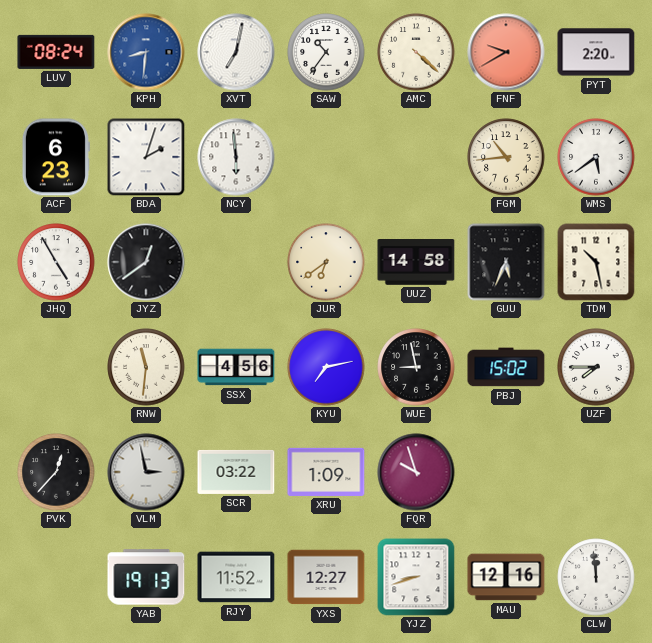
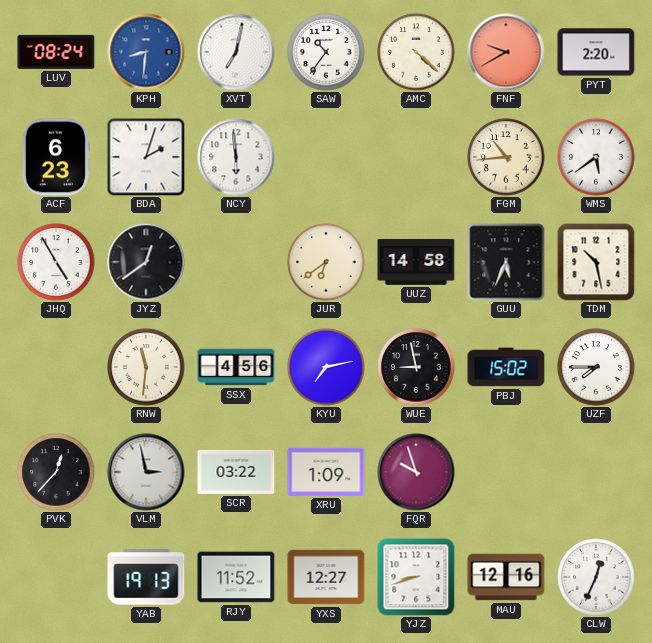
CLW: 11:59 -> 12:34
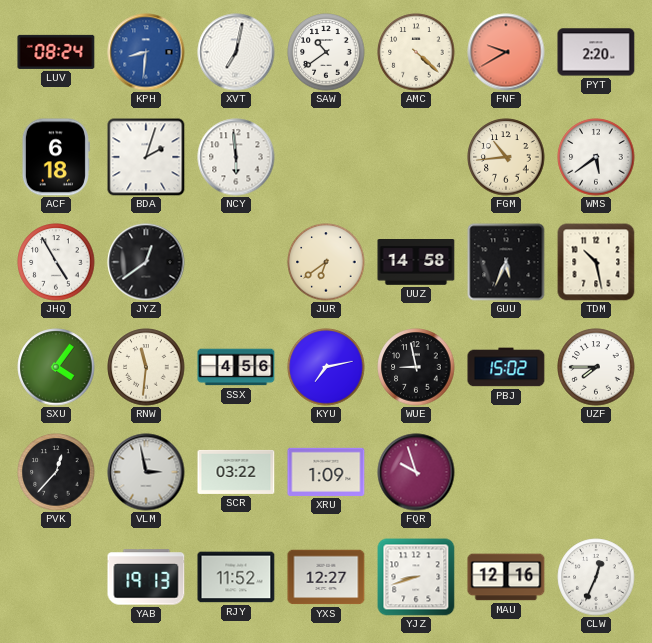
SAW: 10:36 -> 10:39
ACF: 6:23 -> 6:18
SXU: none -> 4:06
